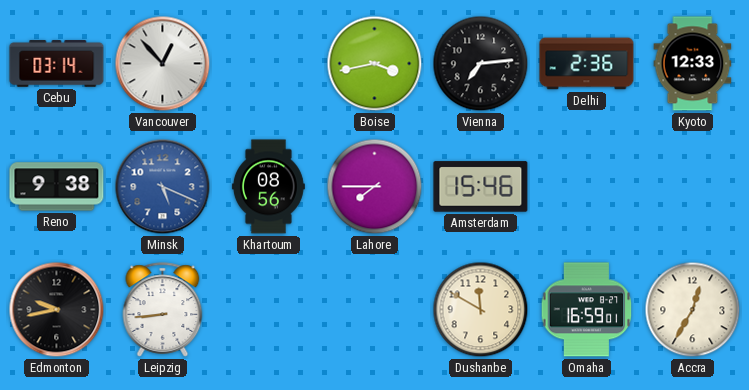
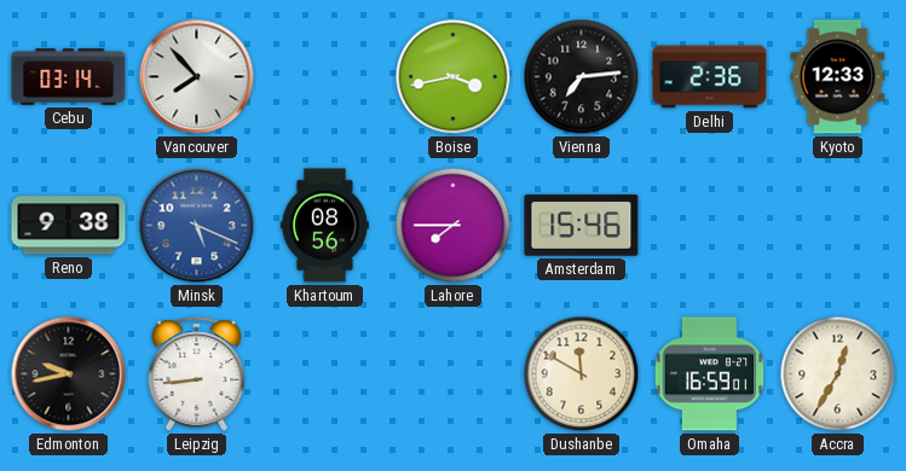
Vancouver: 12:53 -> 7:53
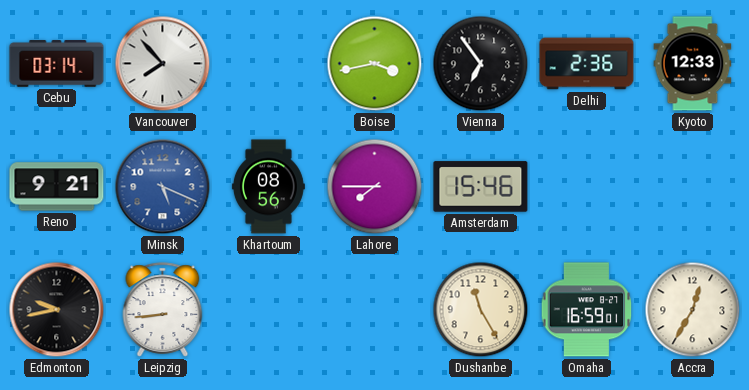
Vienna: 7:14 -> 6:54
Reno: 9:38 -> 9:21
Dushanbe: 11:50 -> 11:25
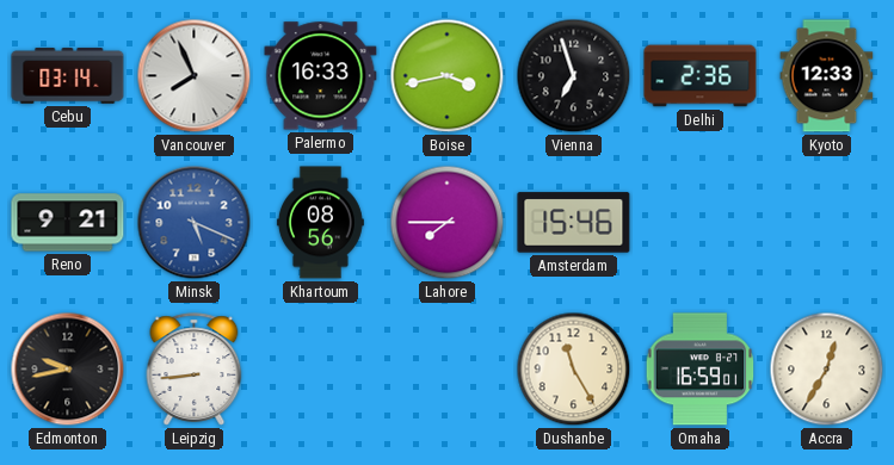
Vancouver: 7:53 -> 7:56
Palermo: none -> 16:33
Vienna: 6:54 -> 6:57
